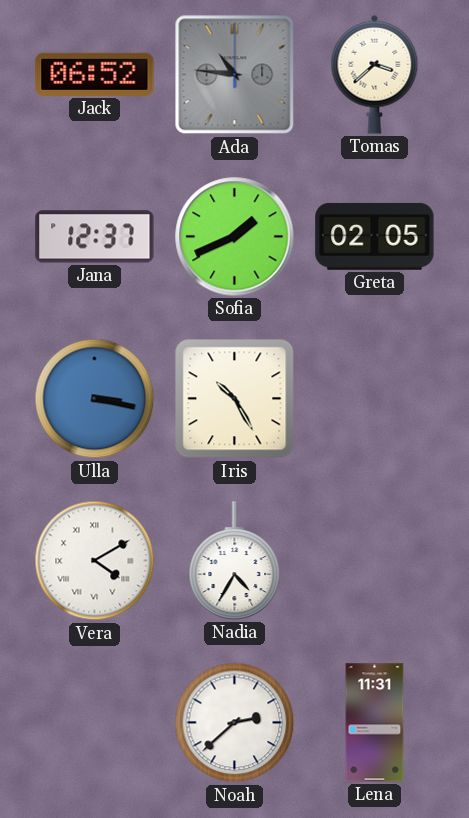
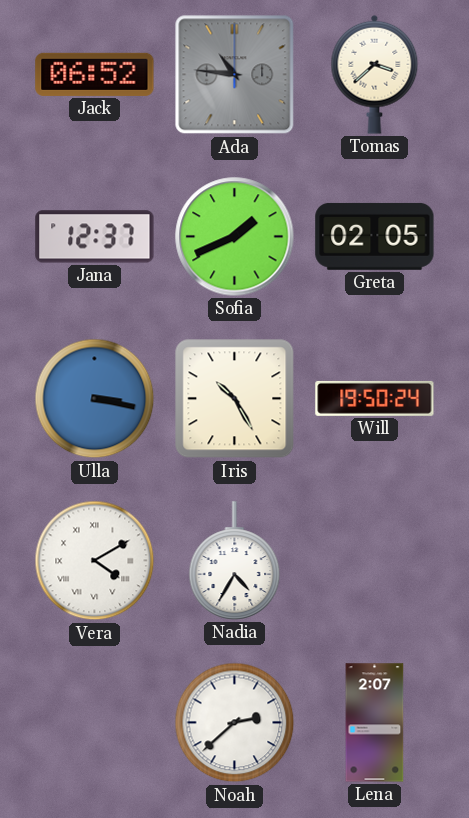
Will: none -> 19:50
Lena: 11:31 -> 2:07
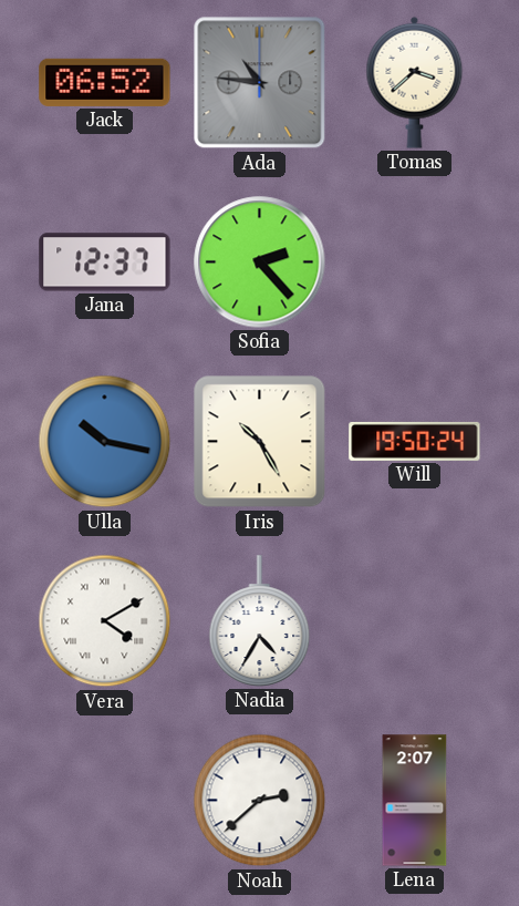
Sofia: 1:41 -> 2:23
Greta: 02:05 -> none
Ulla: 3:17 -> 10:17
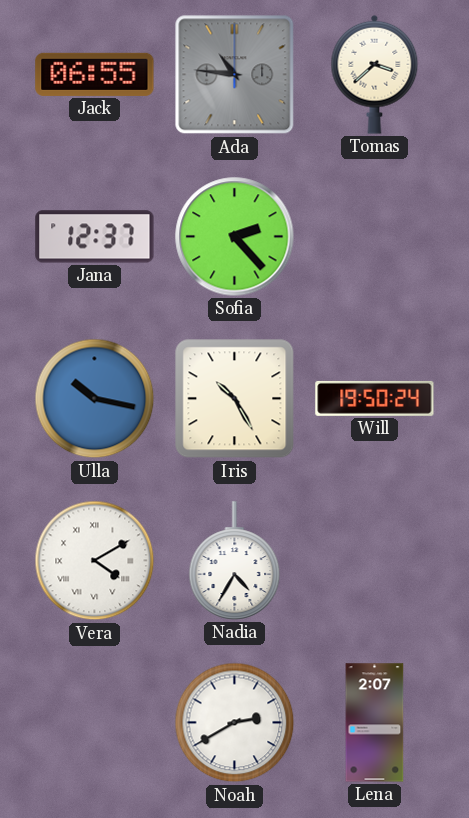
Jack: 06:52 -> 06:55
Noah: 2:38 -> 2:40
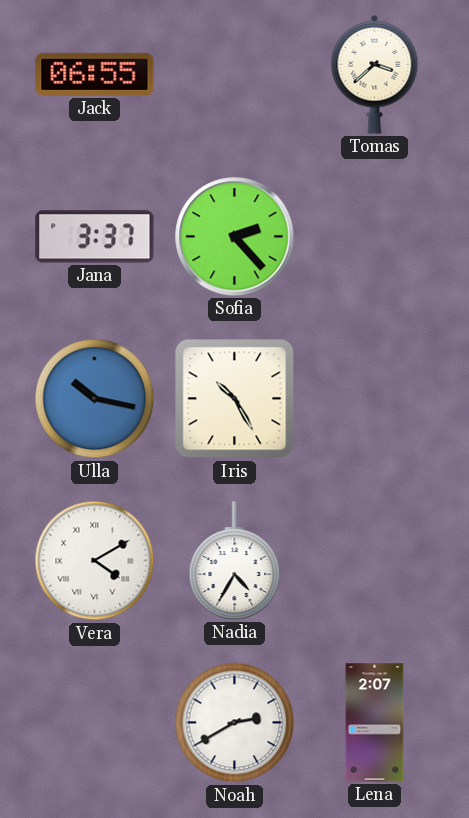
Ada: 10:46 -> none
Jana: 12:37 -> 3:37
Will: 19:50 -> none
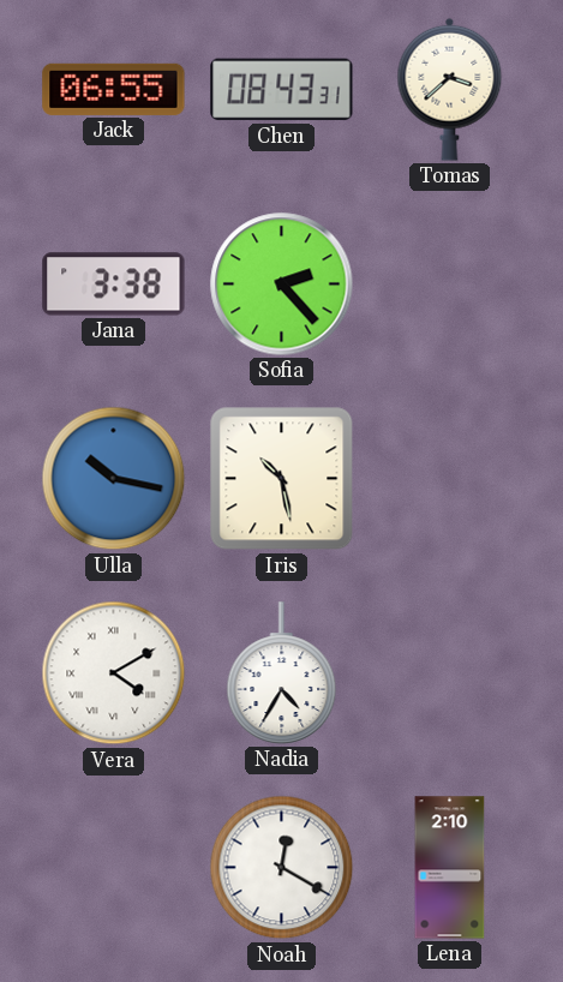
Chen: none -> 08:43
Jana: 3:37 -> 3:38
Iris: 10:25 -> 10:28
Noah: 2:40 -> 12:20
Lena: 2:07 -> 2:10
